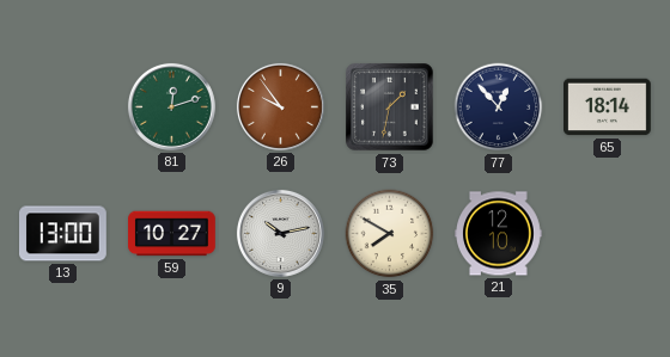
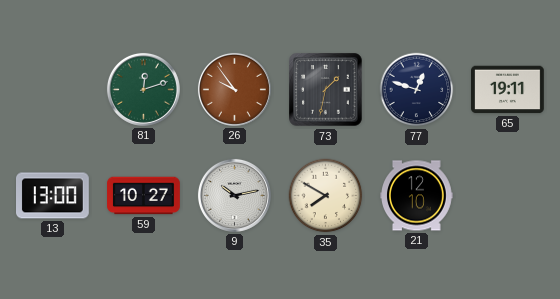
77: 12:53 -> 12:48
65: 18:14 -> 19:11
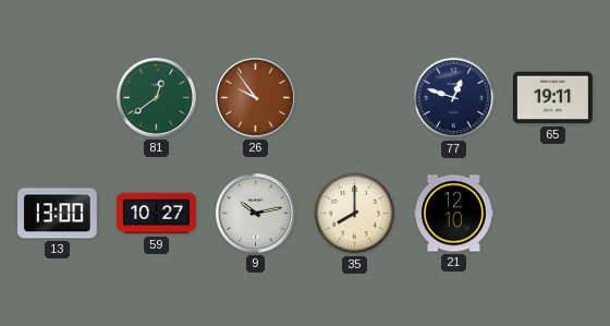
81: 12:12 -> 12:39
73: 1:32 -> none
35: 7:50 -> 8:00
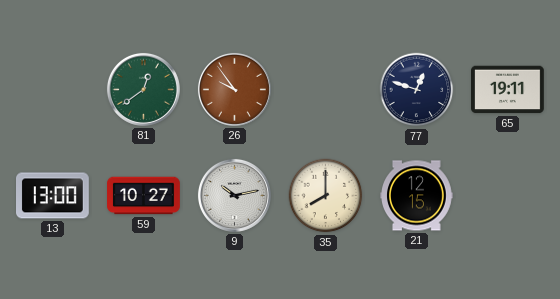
21: 12:10 -> 12:15
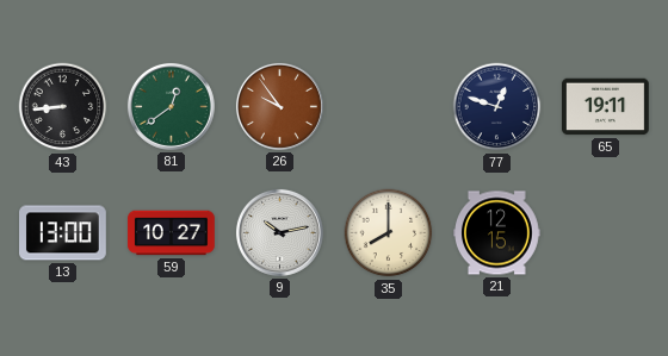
43: none -> 8:44
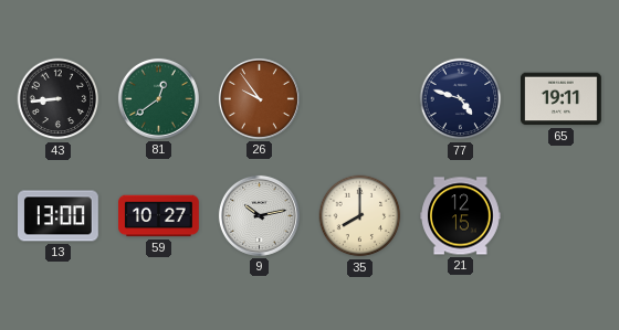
77: 12:48 -> 4:48
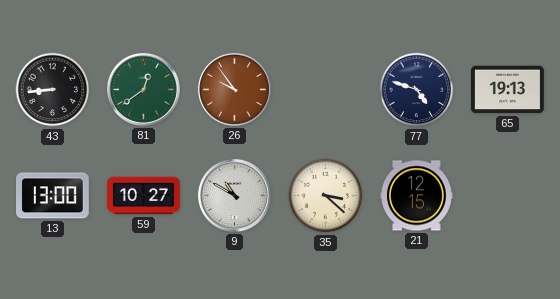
65: 19:11 -> 19:13
9: 10:13 -> 10:50
35: 8:00 -> 3:22
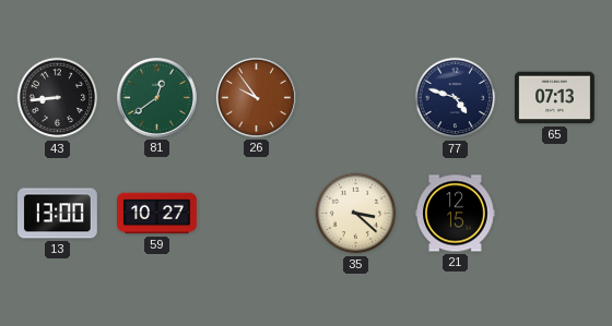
65: 19:13 -> 07:13
9: 10:50 -> none
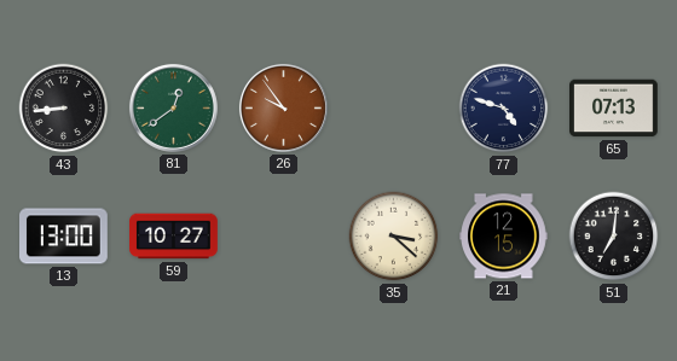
51: none -> 7:01
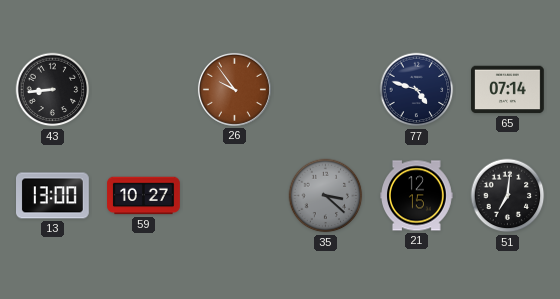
81: 12:39 -> none
65: 07:13 -> 07:14
35 dial: cream -> grey
